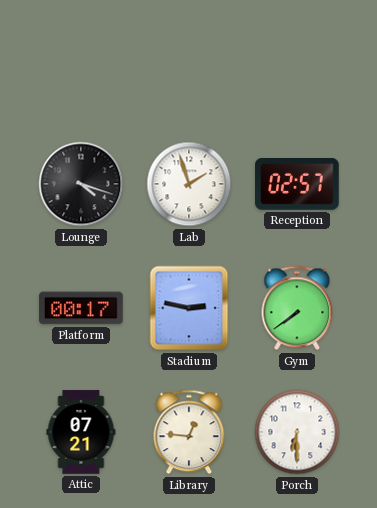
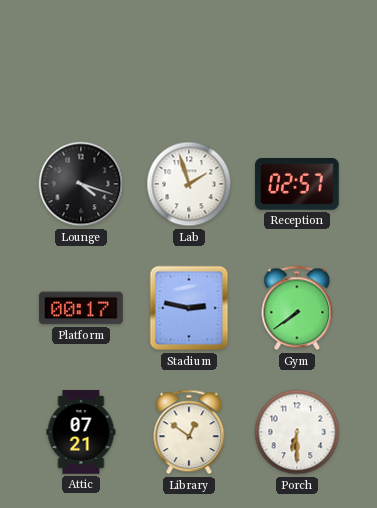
Library: 12:46 -> 12:51
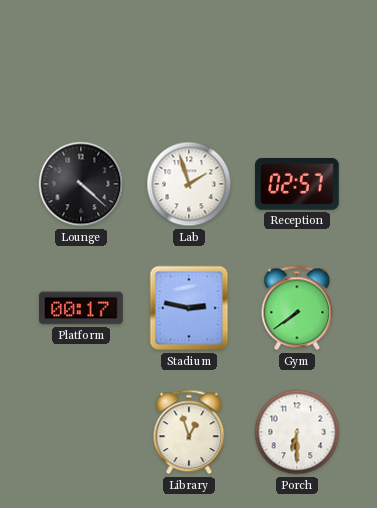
Lounge: 4:18 -> 4:22
Attic: 07:21 -> none
Library: 12:51 -> 12:57
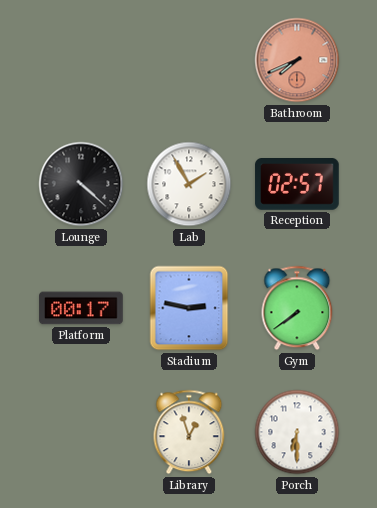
Bathroom: none -> 7:41
Lab: 1:57 -> 1:55
